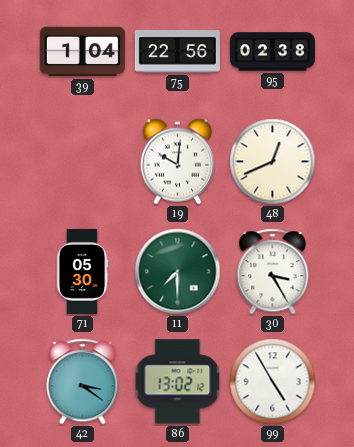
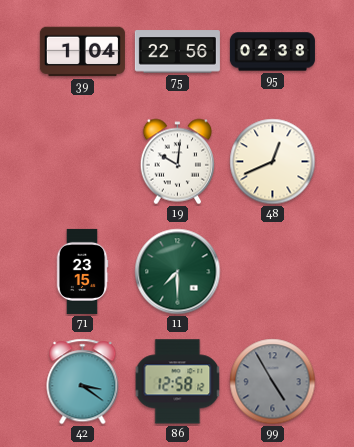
71: 05:30 -> 23:15
30: 3:25 -> none
86: 13:02 -> 12:58
99 dial: white -> grey
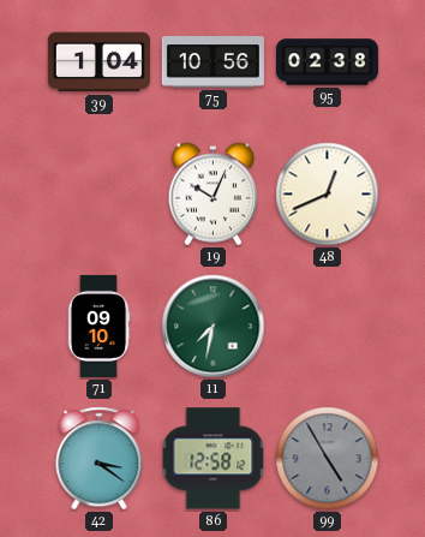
75: 22:56 -> 10:56
19: 10:01 -> 10:04
71: 23:15 -> 09:10
11: 7:30 -> 7:32
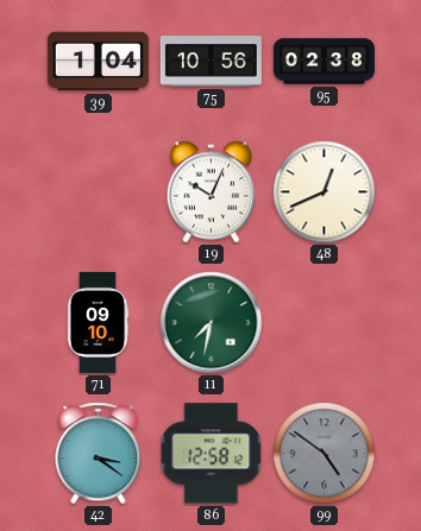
99: 4:55 -> 4:51
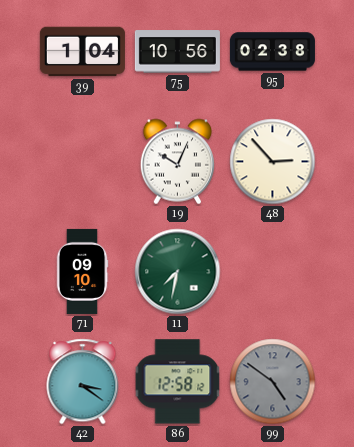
48: 12:41 -> 2:53
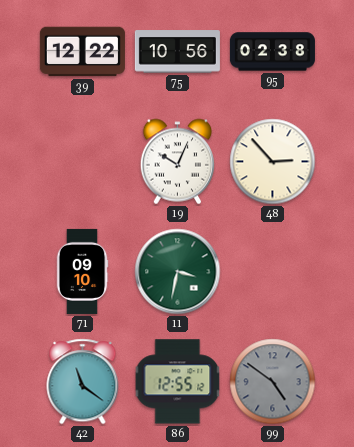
39: 1:04 -> 12:22
11: 7:32 -> 3:32
42: 3:21 -> 11:21
86: 12:58 -> 12:55
